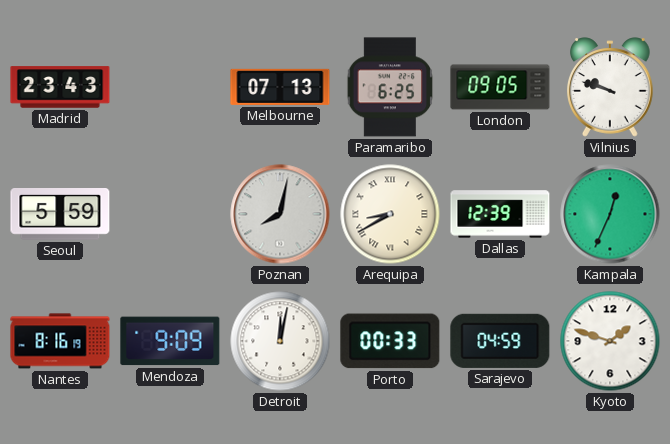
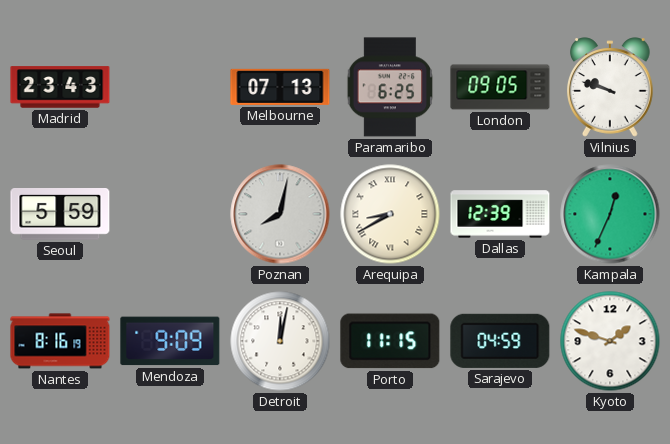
Porto: 00:33 -> 11:15
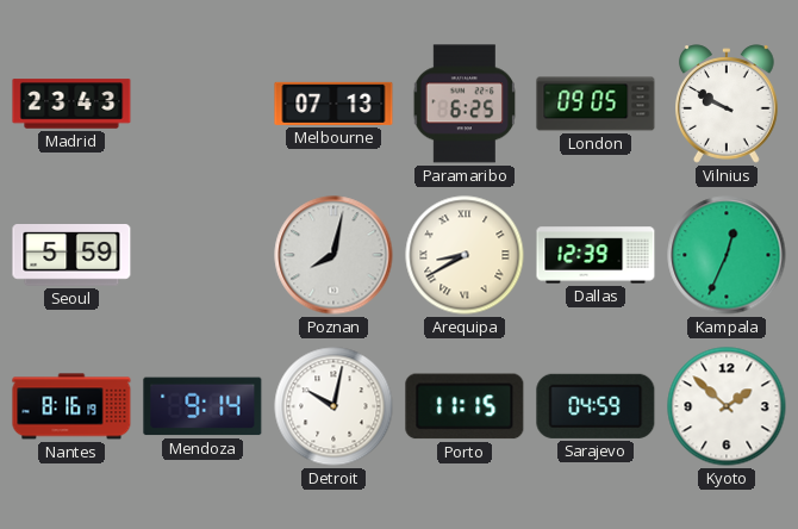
Vilnius: 9:48 -> 9:50
Mendoza: 9:09 -> 9:14
Detroit: 12:02 -> 10:02
Kyoto: 1:48 -> 1:52
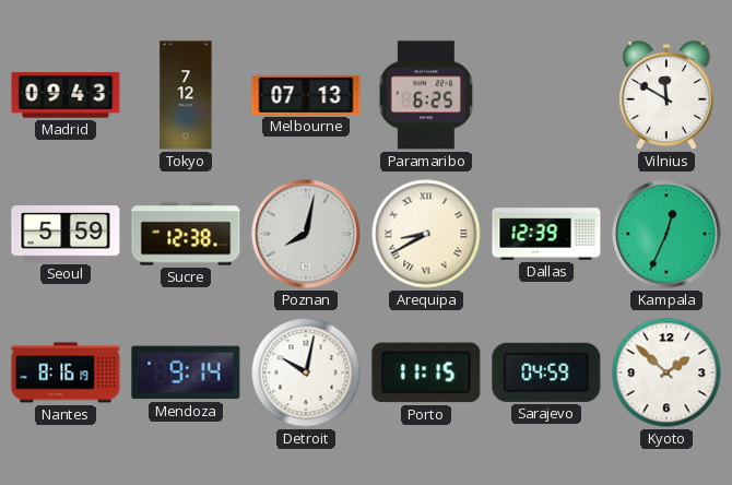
Madrid: 23:43 -> 09:43
Tokyo: none -> 7:12
London: 09:05 -> none
Vilnius: 9:50 -> 11:50
Sucre: none -> 12:38
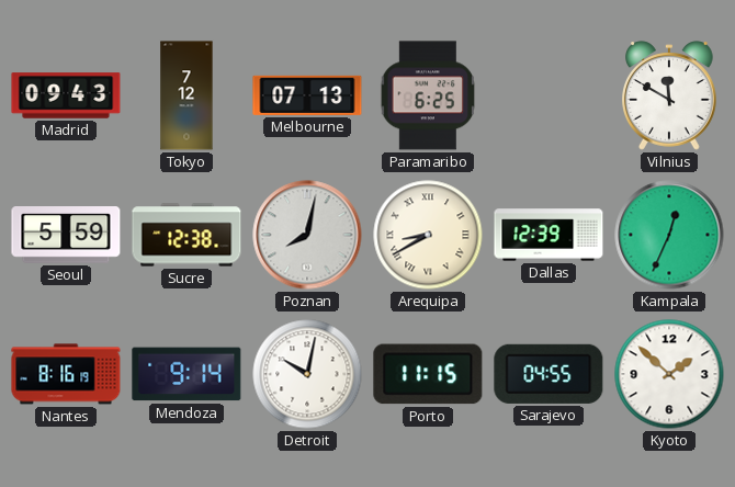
Sarajevo: 04:59 -> 04:55
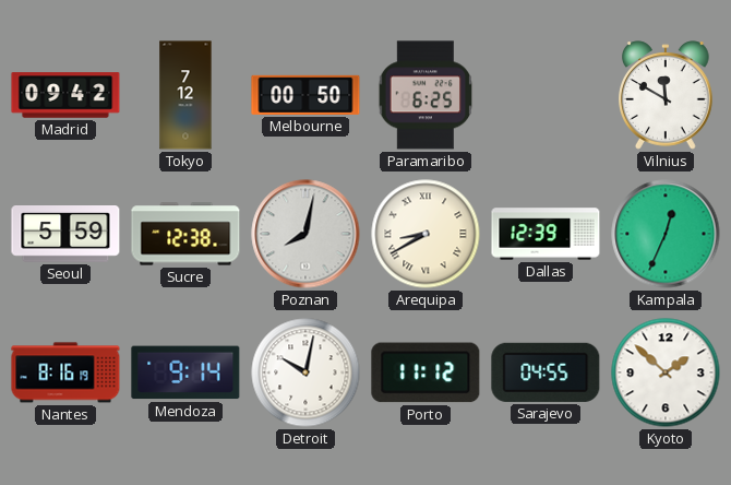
Madrid: 09:43 -> 09:42
Melbourne: 07:13 -> 00:50
Porto: 11:15 -> 11:12
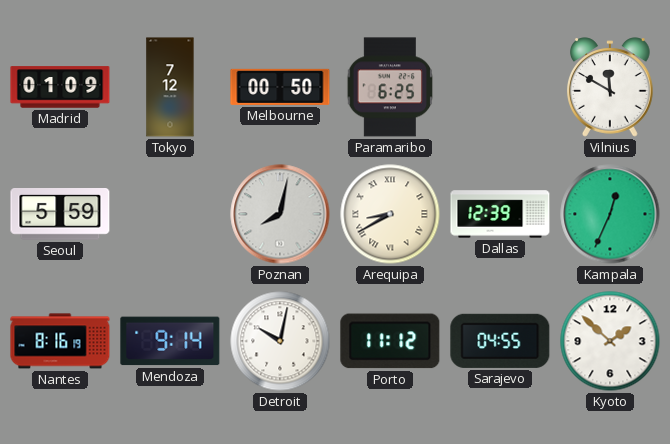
Madrid: 09:42 -> 01:09
Sucre: 12:38 -> none
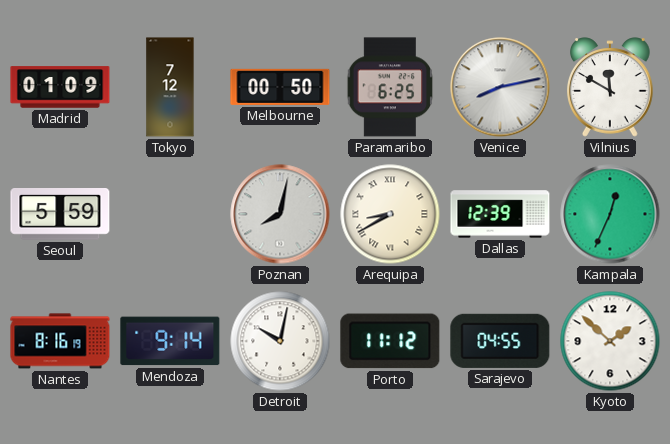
Venice: none -> 8:13
